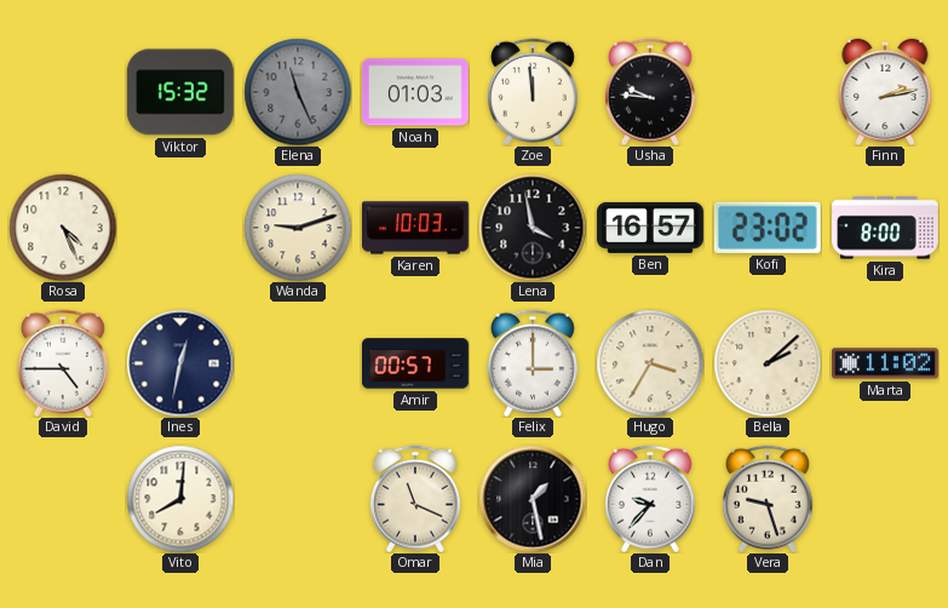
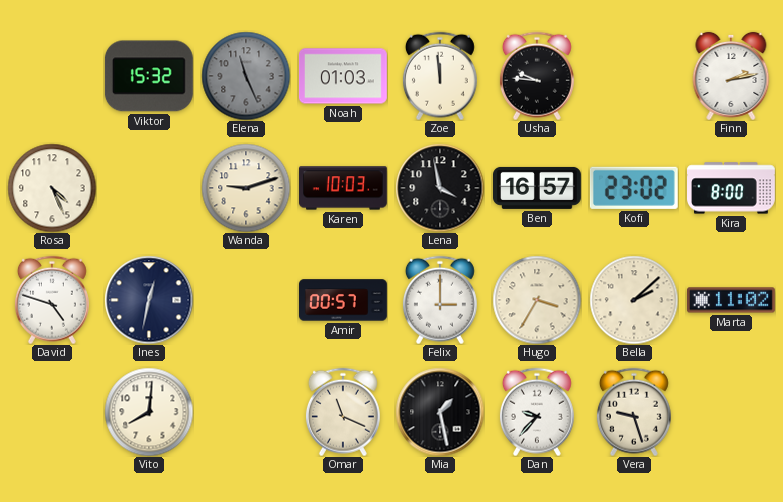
David: 4:45 -> 4:48
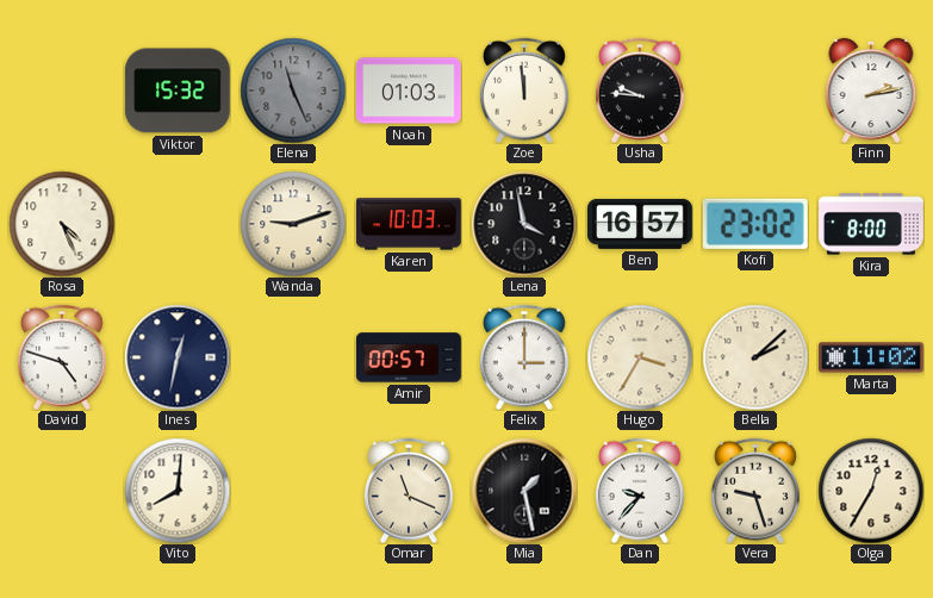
Olga: none -> 12:35
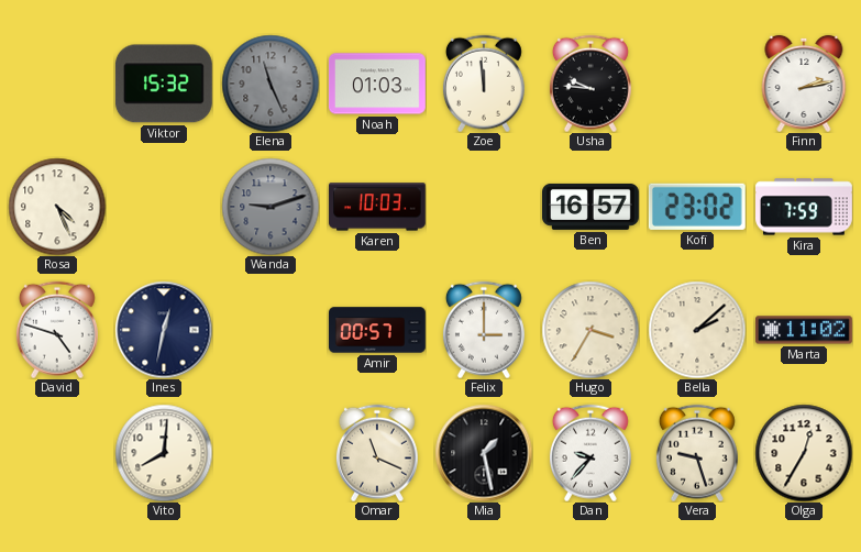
Wanda dial: cream -> grey
Lena: 3:58 -> none
Kira: 8:00 -> 7:59
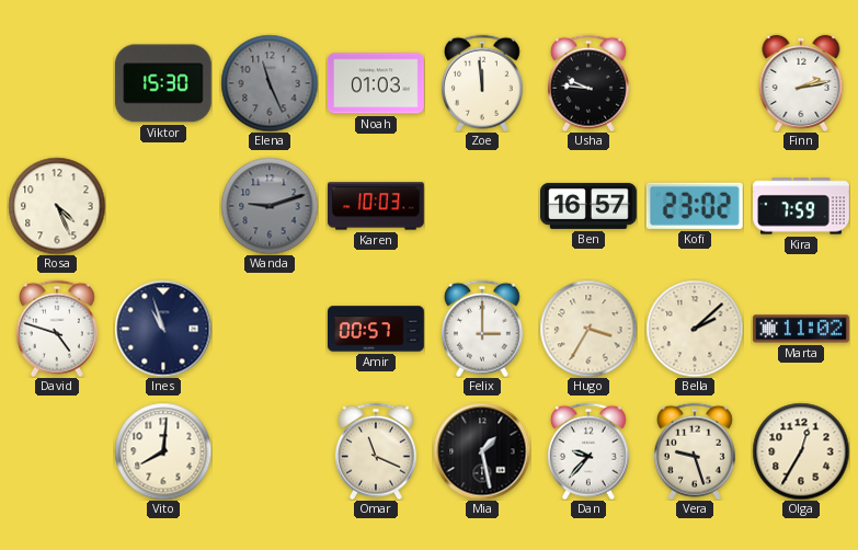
Viktor: 15:32 -> 15:30
Ines: 12:32 -> 10:57
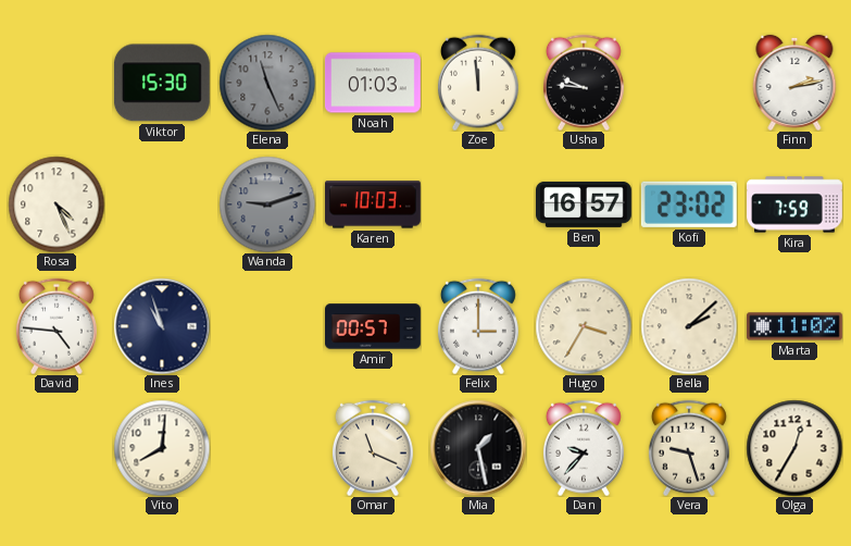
David: 4:48 -> 4:46
